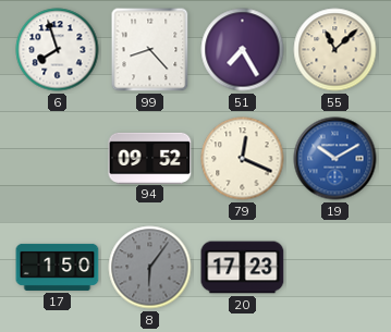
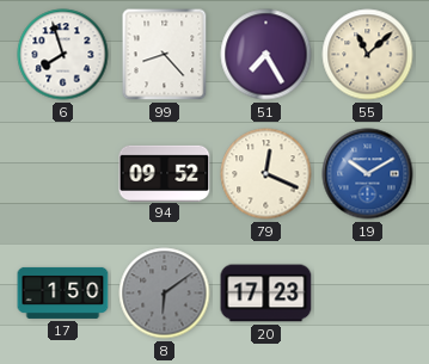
8: 6:06 -> 6:09
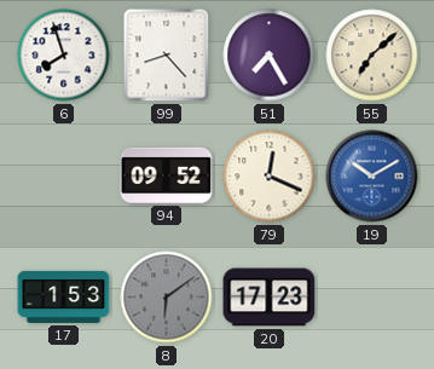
55: 11:08 -> 7:08
17: 1:50 -> 1:53
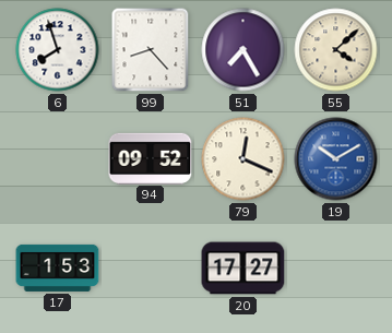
55: 7:08 -> 4:08
8: 6:09 -> none
20: 17:23 -> 17:27
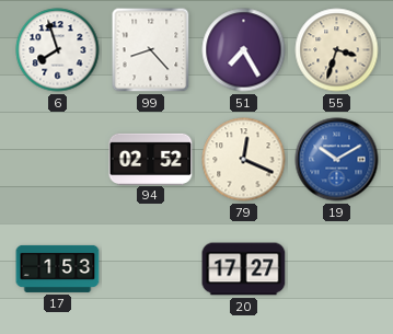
55: 4:08 -> 3:33
94: 09:52 -> 02:52
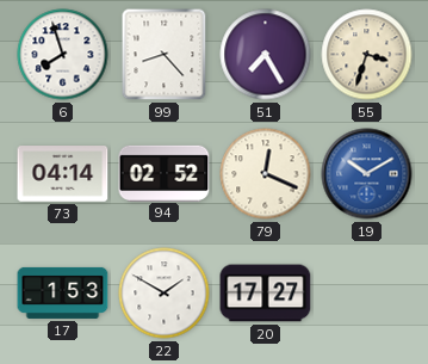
73: none -> 04:14
22: none -> 1:50
